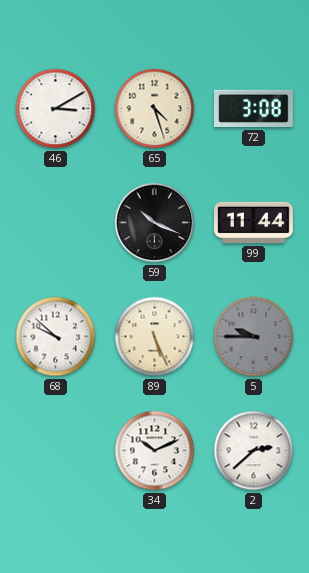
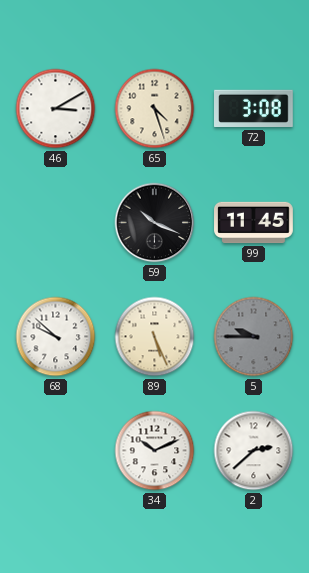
99: 11:44 -> 11:45
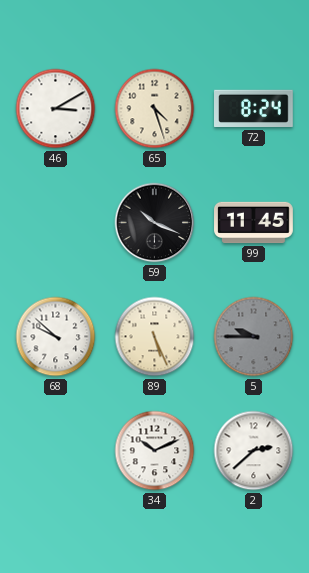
72: 3:08 -> 8:24
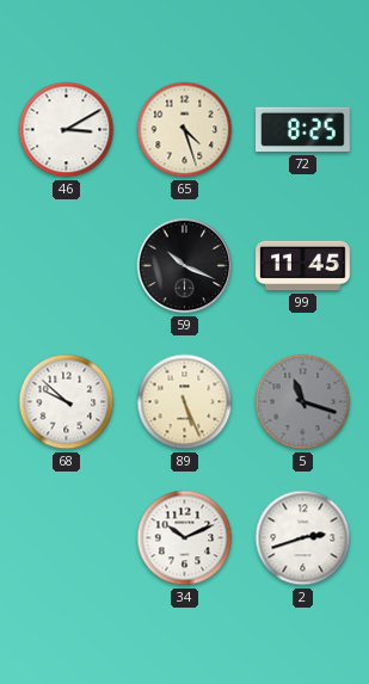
72: 8:24 -> 8:25
5: 9:45 -> 11:18
2: 2:38 -> 2:42
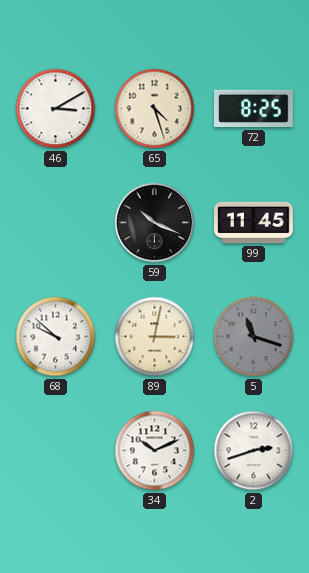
89: 5:26 -> 3:02
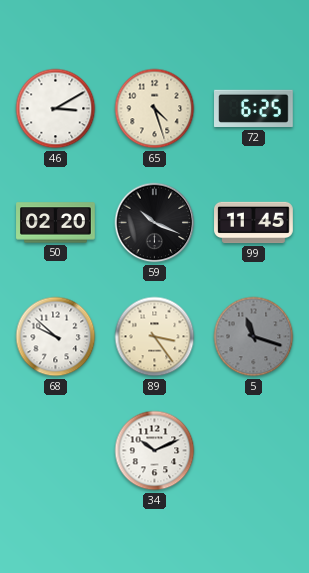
72: 8:25 -> 6:25
50: none -> 02:20
89: 3:02 -> 3:24
2: 2:42 -> none
